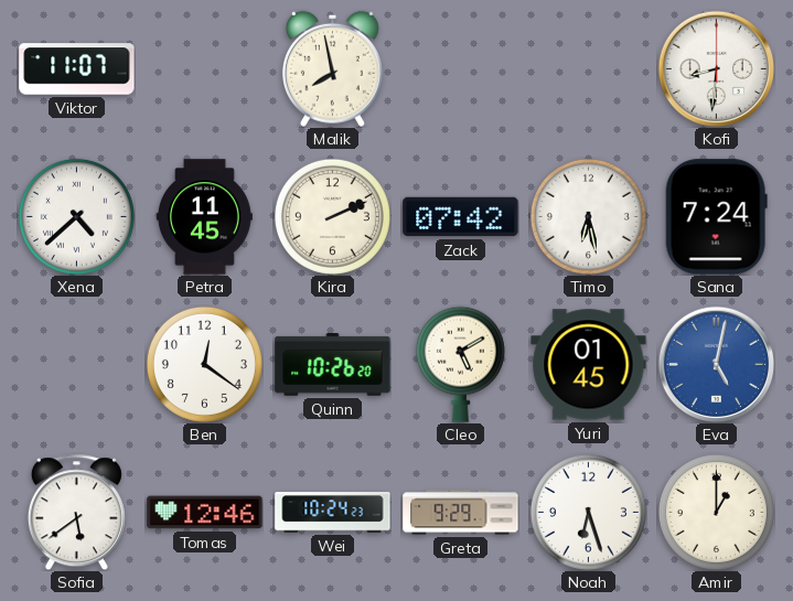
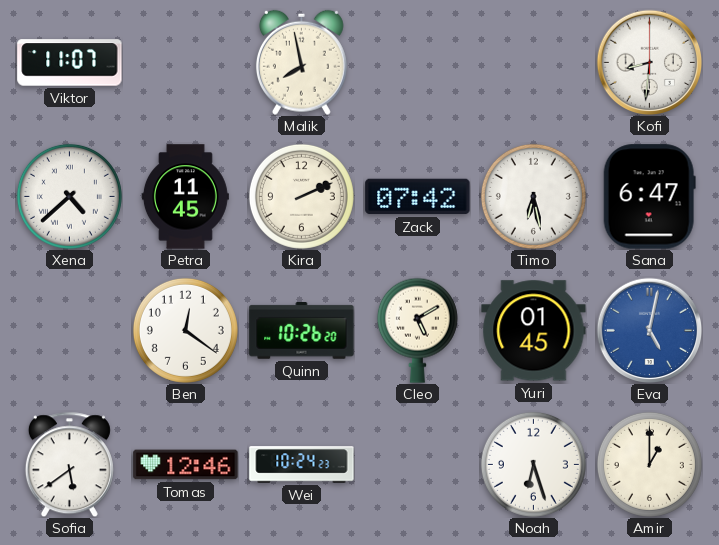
Sana: 7:24 -> 6:47
Greta: 9:29 -> none
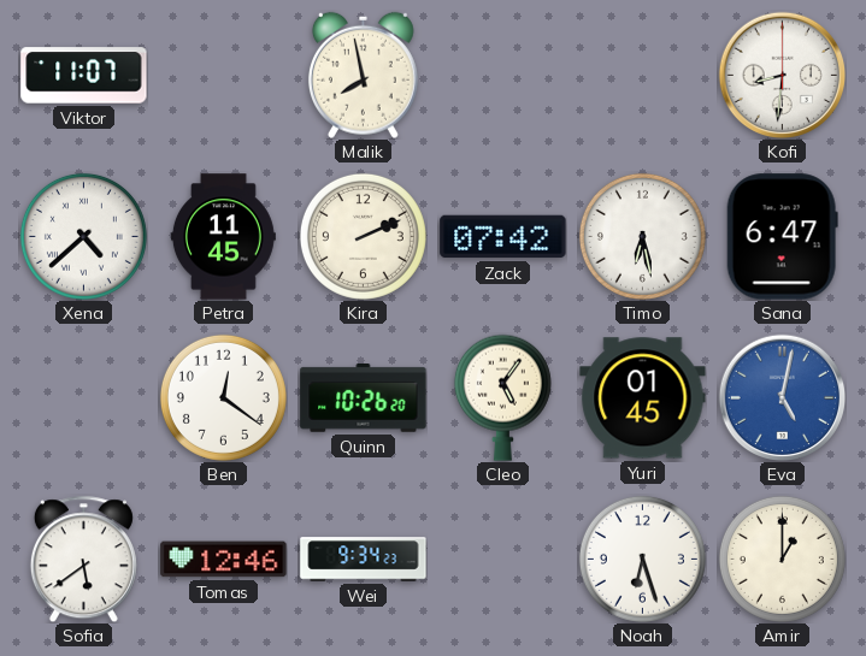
Cleo: 5:10 -> 5:06
Wei: 10:24 -> 9:34
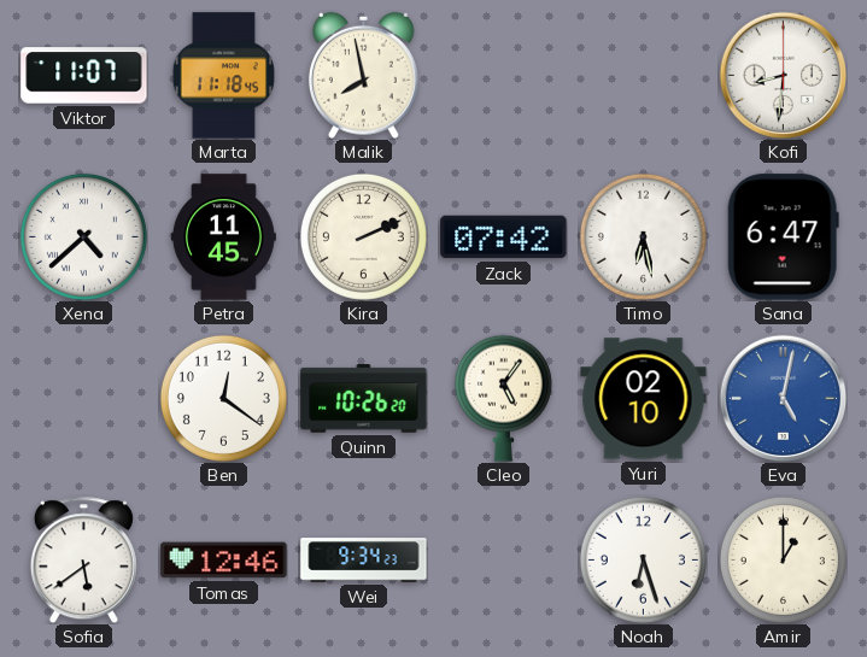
Marta: none -> 11:18
Yuri: 01:45 -> 02:10
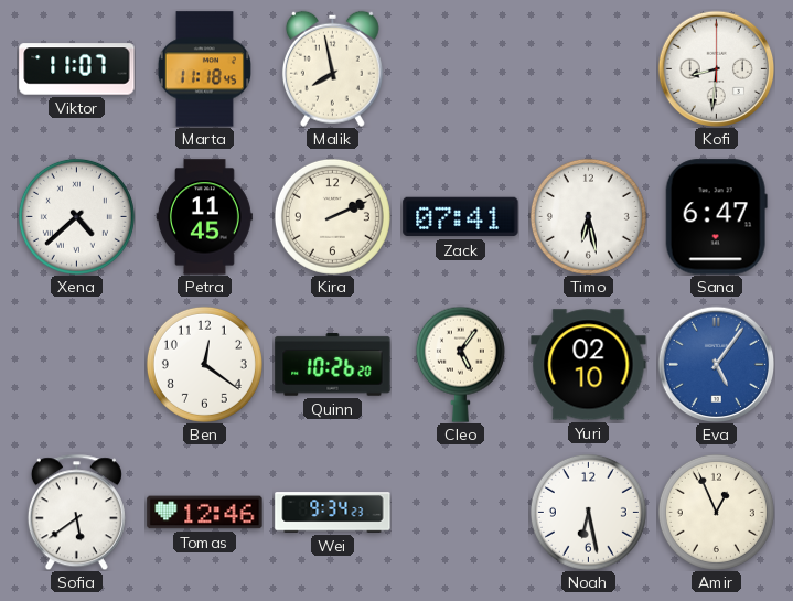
Zack: 07:42 -> 07:41
Eva: 5:02 -> 5:06
Noah: 6:27 -> 6:28
Amir: 1:00 -> 12:56
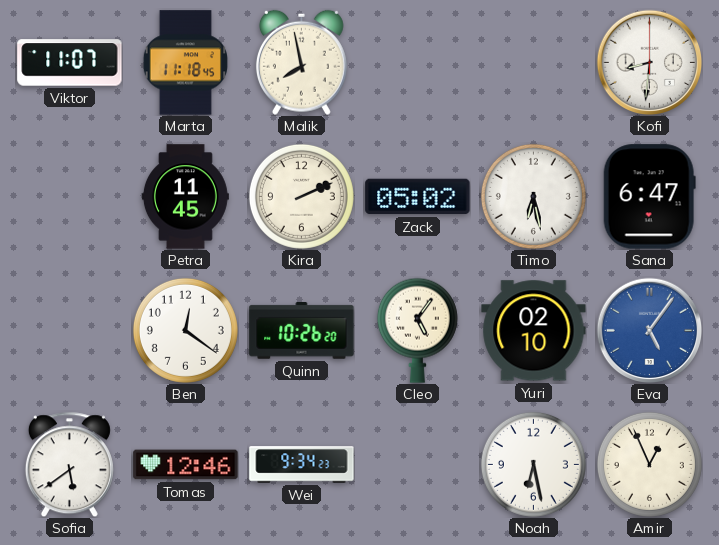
Xena: 4:38 -> none
Zack: 07:41 -> 05:02
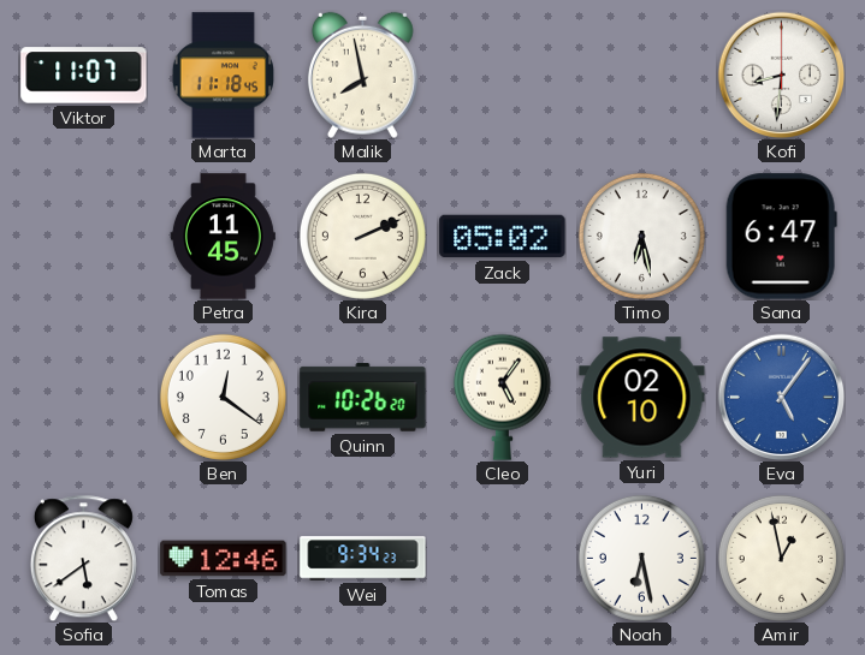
Amir: 12:56 -> 12:58
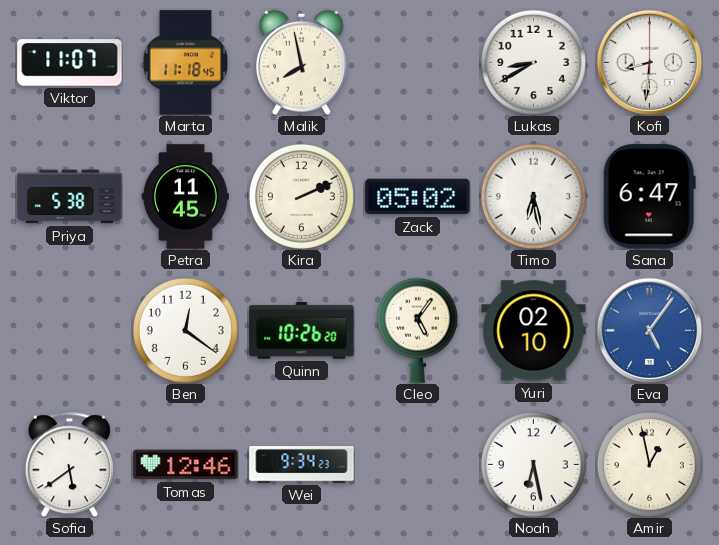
Lukas: none -> 8:40
Priya: none -> 5:38
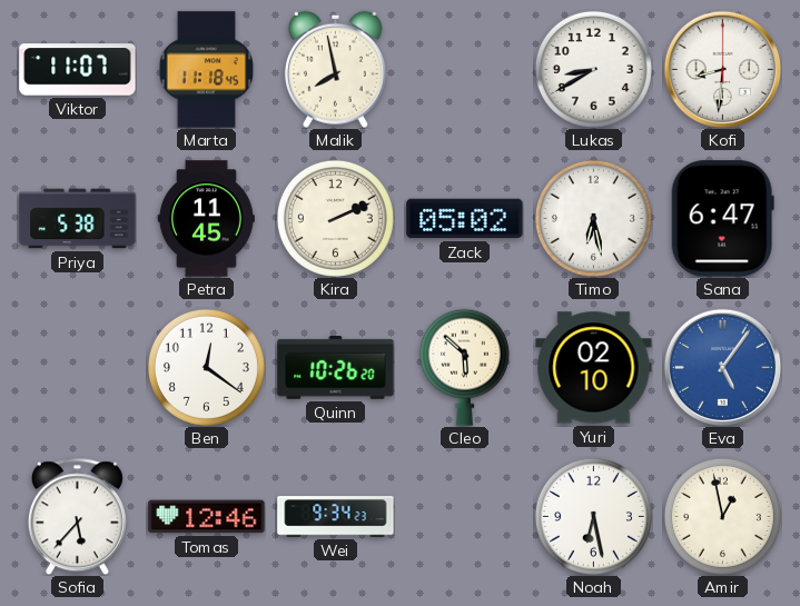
Cleo: 5:06 -> 5:52
Sofia: 5:39 -> 5:37
